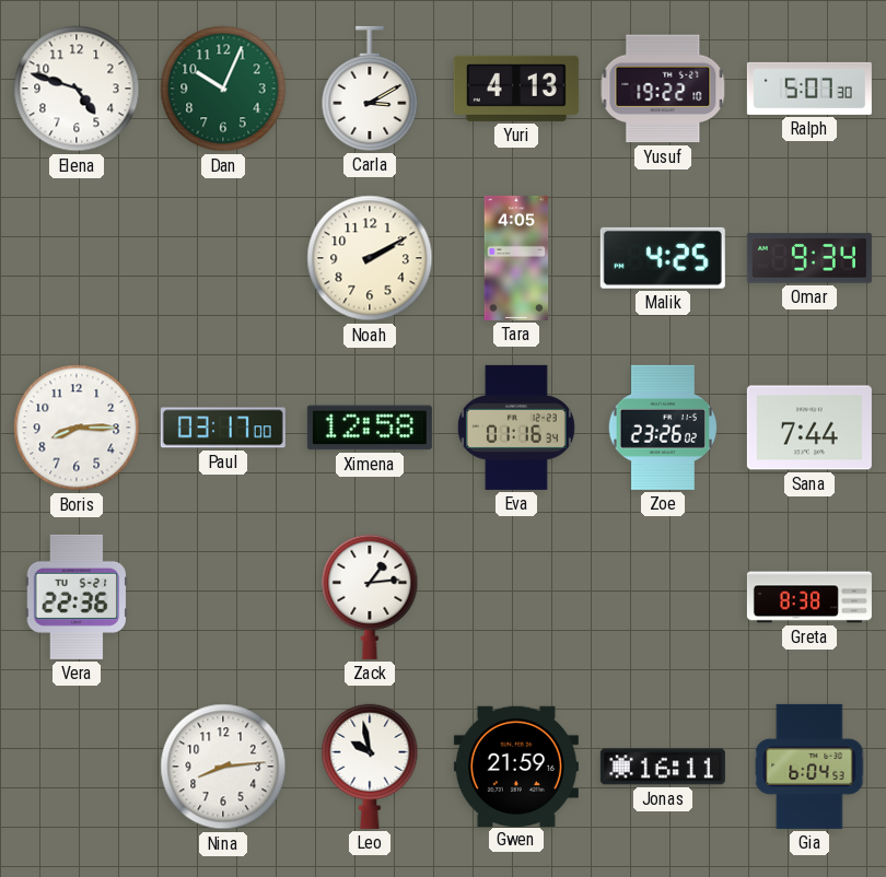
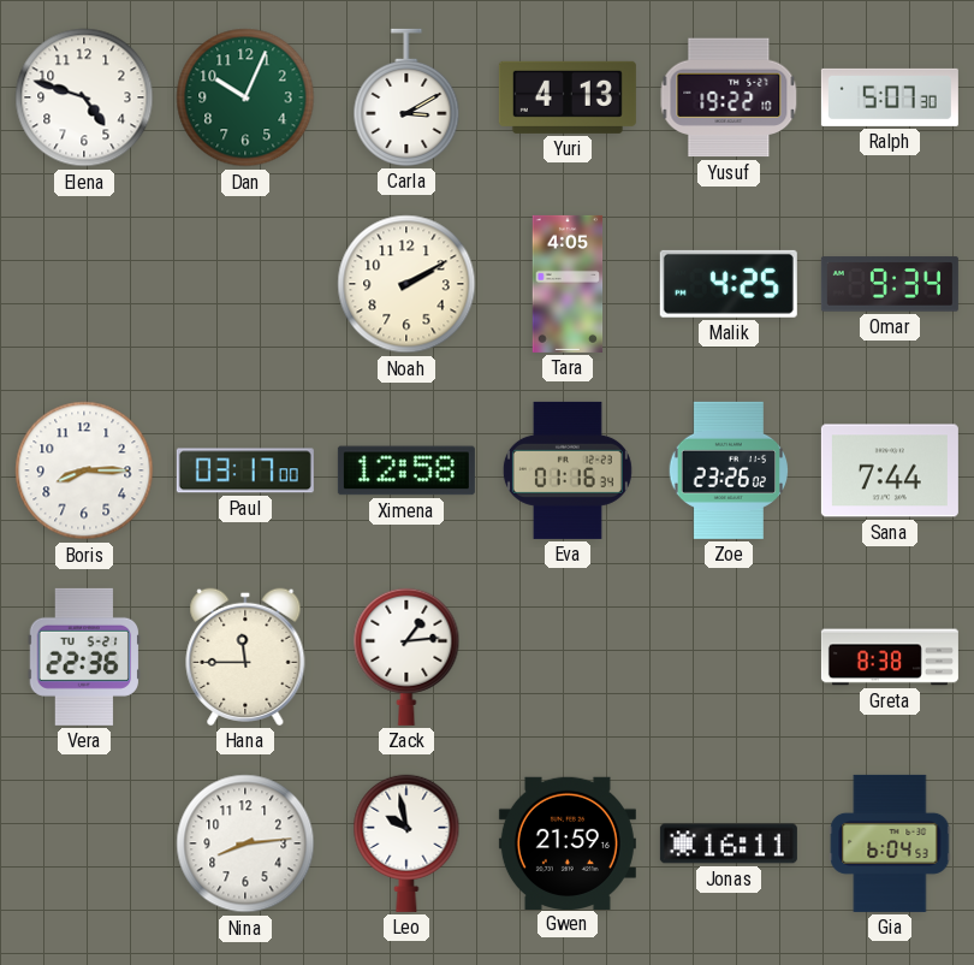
Hana: none -> 11:45
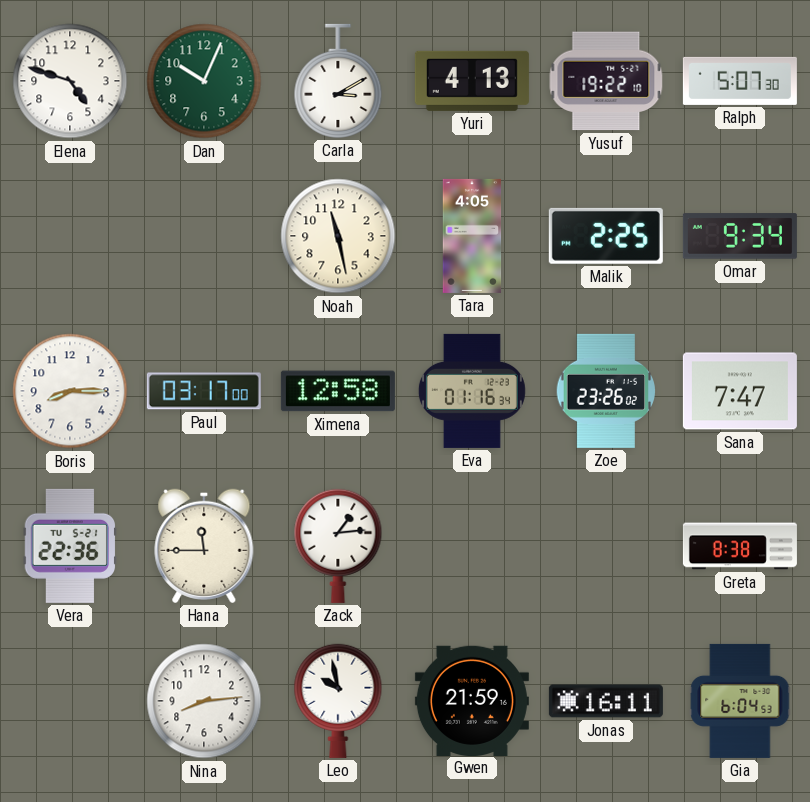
Noah: 2:10 -> 11:28
Malik: 4:25 -> 2:25
Sana: 7:44 -> 7:47
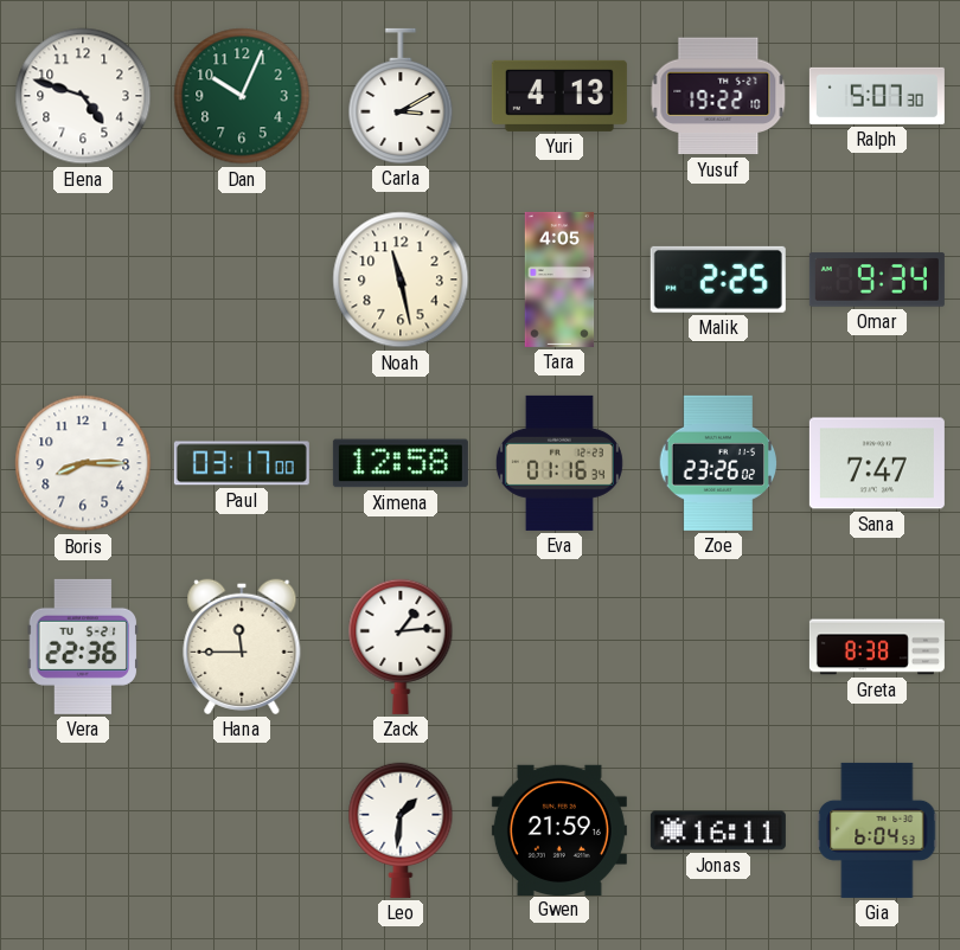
Nina: 8:14 -> none
Leo: 9:58 -> 1:31
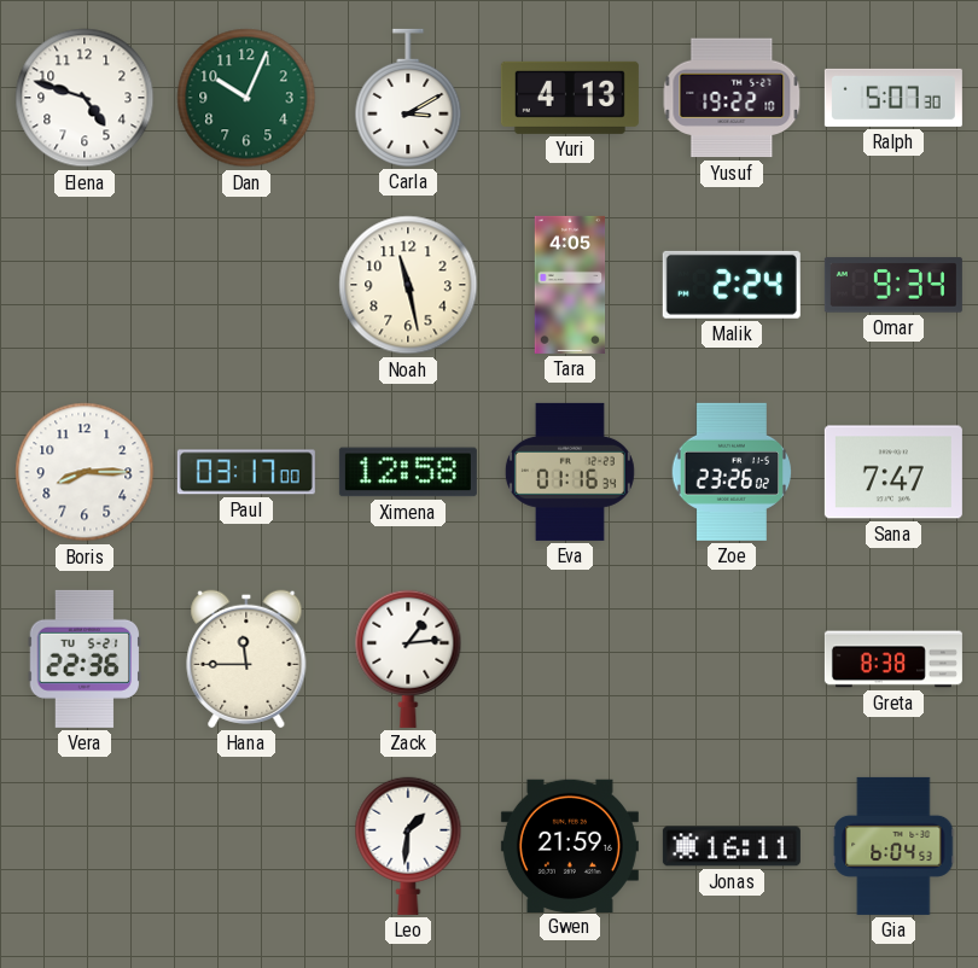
Malik: 2:25 -> 2:24
